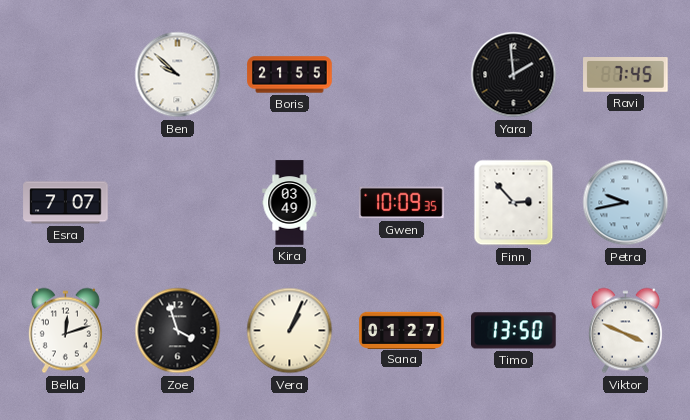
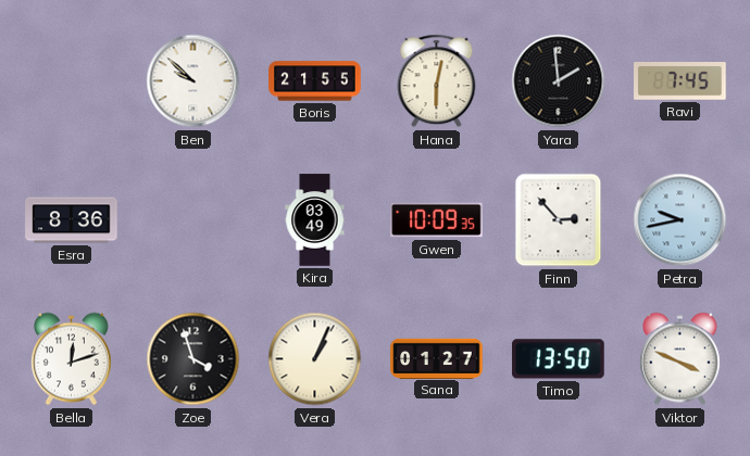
Hana: none -> 6:02
Esra: 7:07 -> 8:36
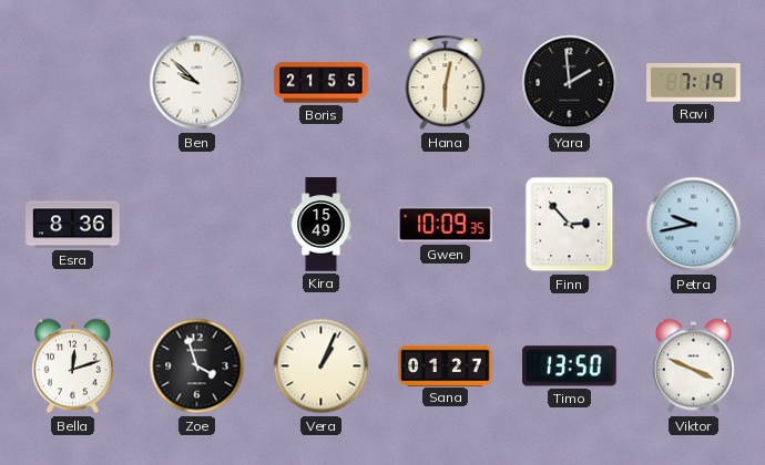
Ravi: 7:45 -> 7:19
Kira: 03:49 -> 15:49
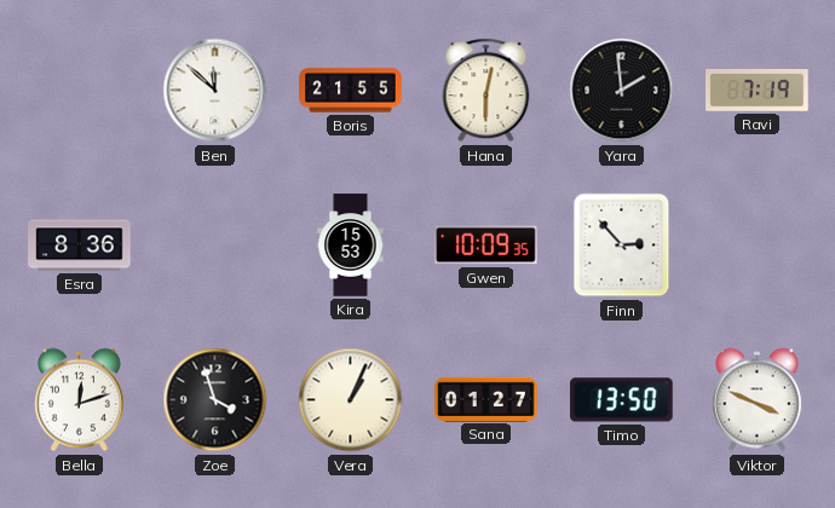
Ben: 9:52 -> 11:52
Kira: 15:49 -> 15:53
Petra: 9:43 -> none
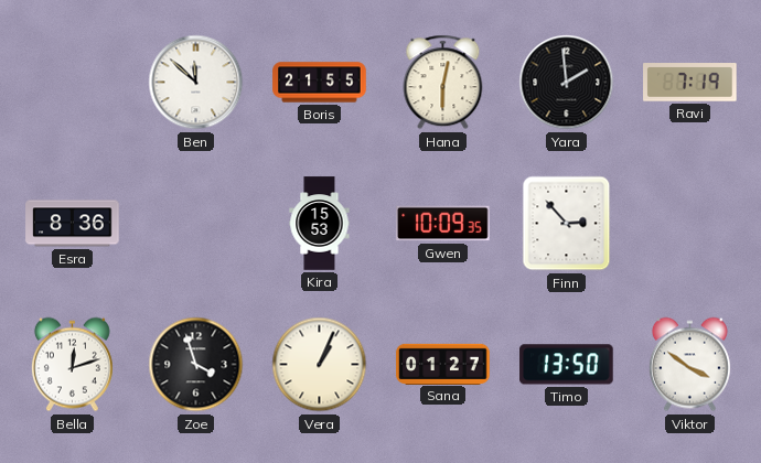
Viktor: 3:49 -> 3:51
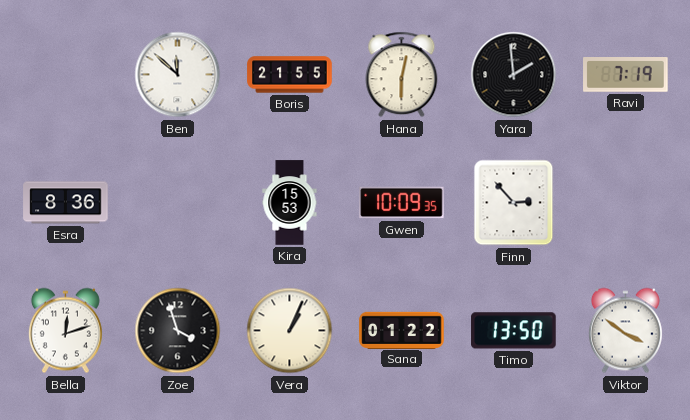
Sana: 01:27 -> 01:22
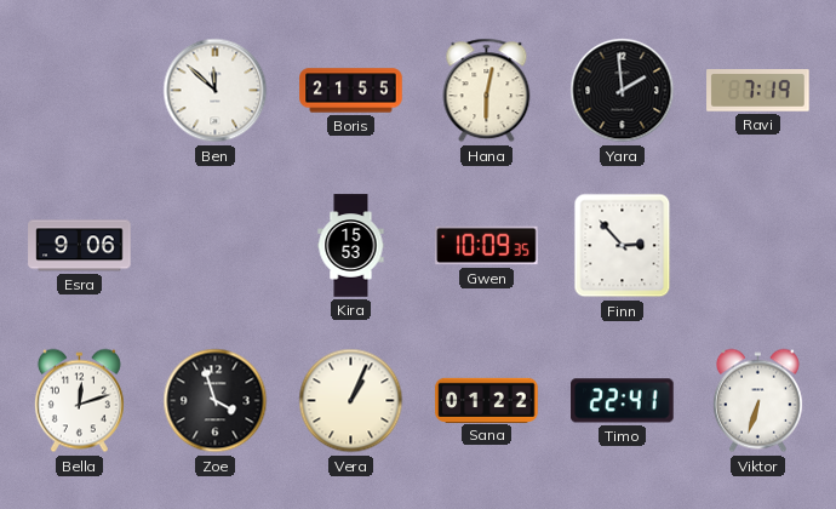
Esra: 8:36 -> 9:06
Timo: 13:50 -> 22:41
Viktor: 3:51 -> 6:33
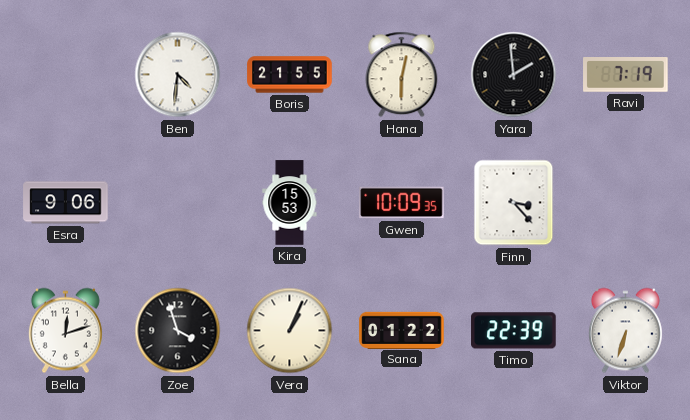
Ben: 11:52 -> 4:31
Finn: 2:53 -> 3:23
Timo: 22:41 -> 22:39
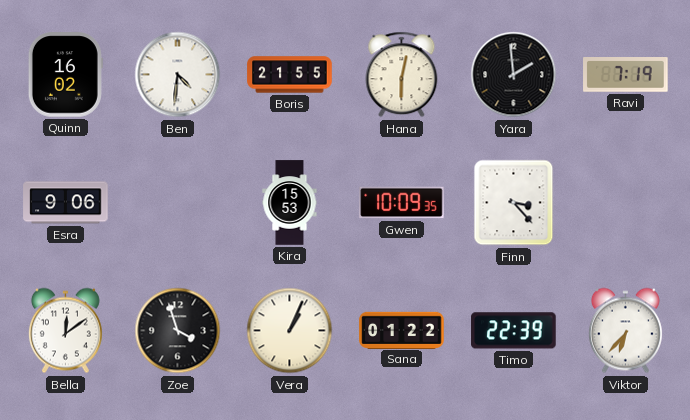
Quinn: none -> 16:02
Bella: 12:12 -> 12:09
Viktor: 6:33 -> 6:37
